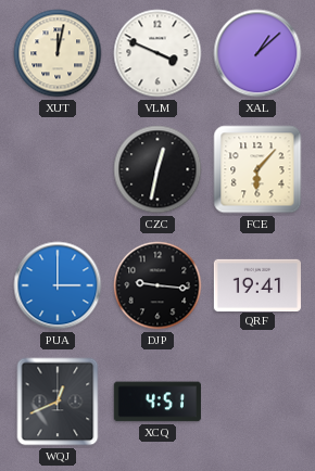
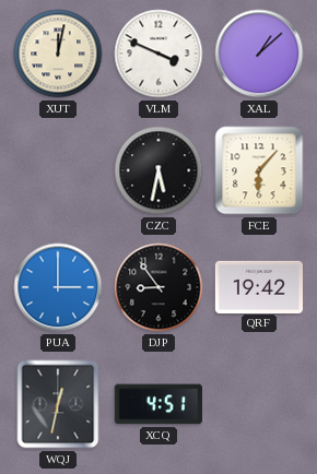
CZC: 12:32 -> 5:32
DJP: 9:16 -> 8:54
QRF: 19:41 -> 19:42
WQJ: 12:41 -> 12:32
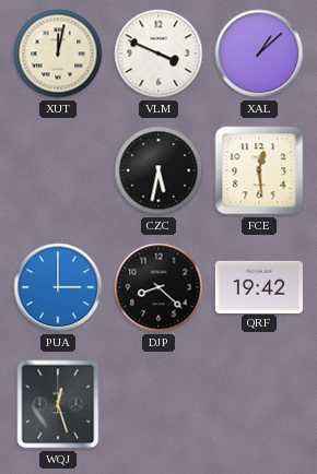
FCE: 6:07 -> 12:29
DJP: 8:54 -> 8:22
WQJ: 12:32 -> 12:27
XCQ: 4:51 -> none
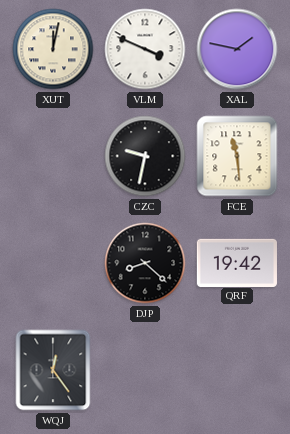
XAL: 1:08 -> 1:47
CZC: 5:32 -> 9:32
FCE: 12:29 -> 11:29
PUA: 3:00 -> none
WQJ: 12:27 -> 12:24
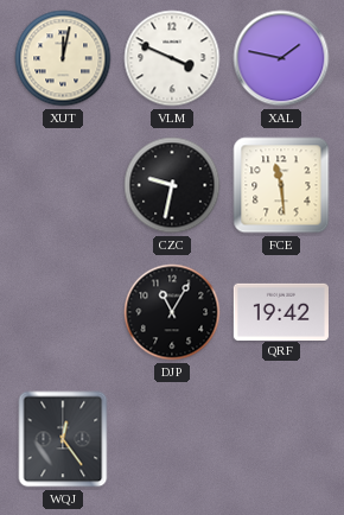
DJP: 8:22 -> 11:05
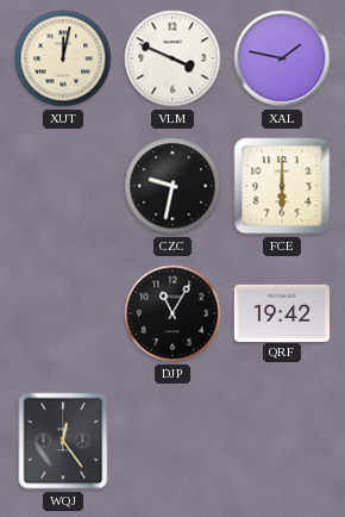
FCE: 11:29 -> 6:00
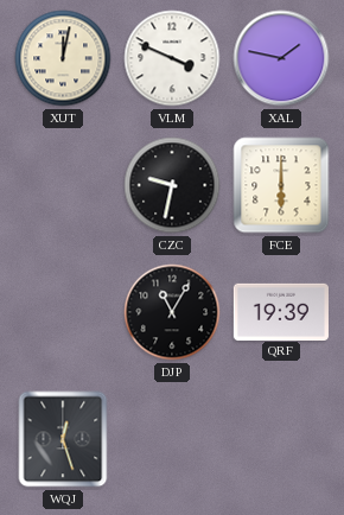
QRF: 19:42 -> 19:39
WQJ: 12:24 -> 12:27
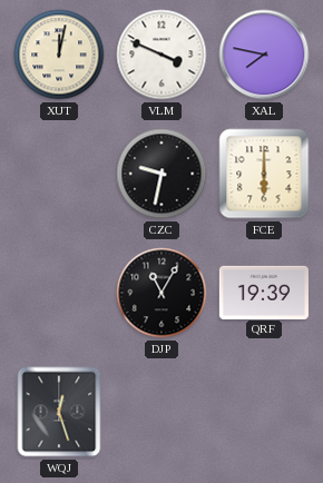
XAL: 1:47 -> 7:47
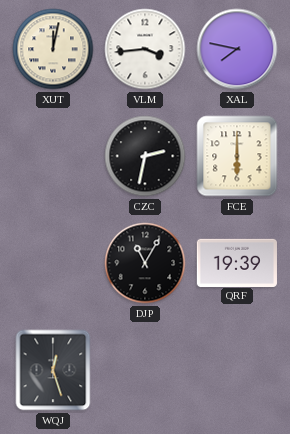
VLM: 3:49 -> 3:44
CZC: 9:32 -> 2:32
